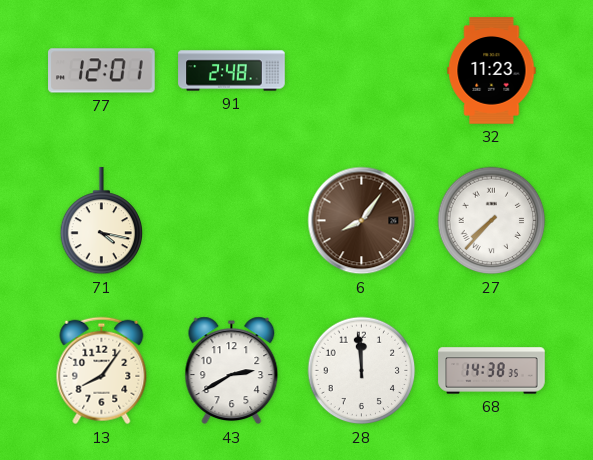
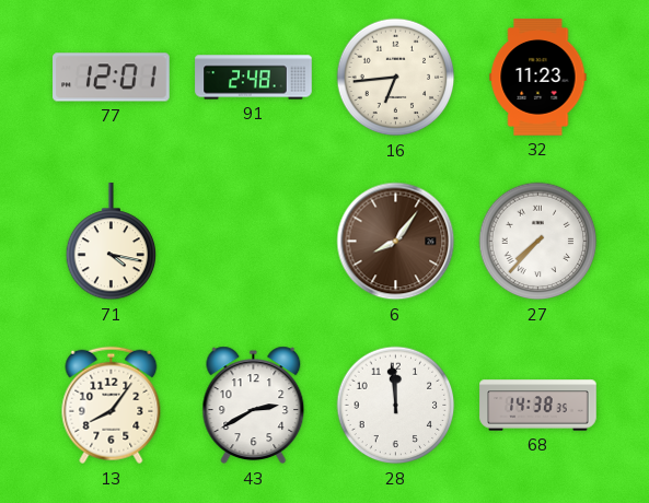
16: none -> 6:44
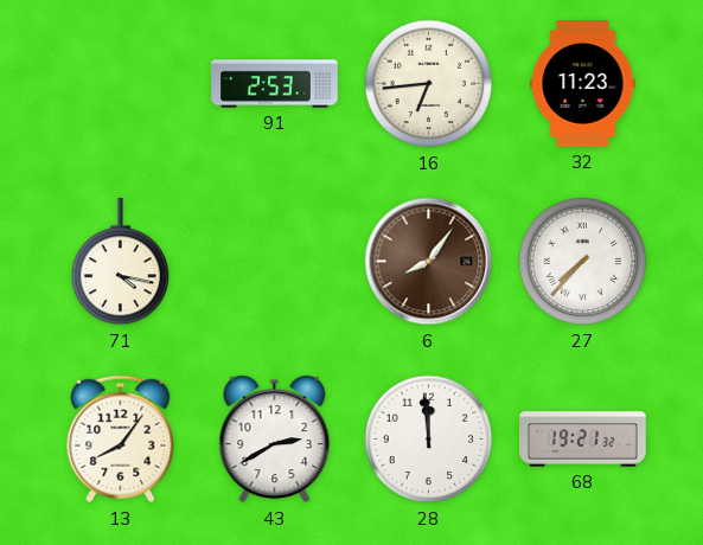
77: 12:01 -> none
91: 2:48 -> 2:53
68: 14:38 -> 19:21
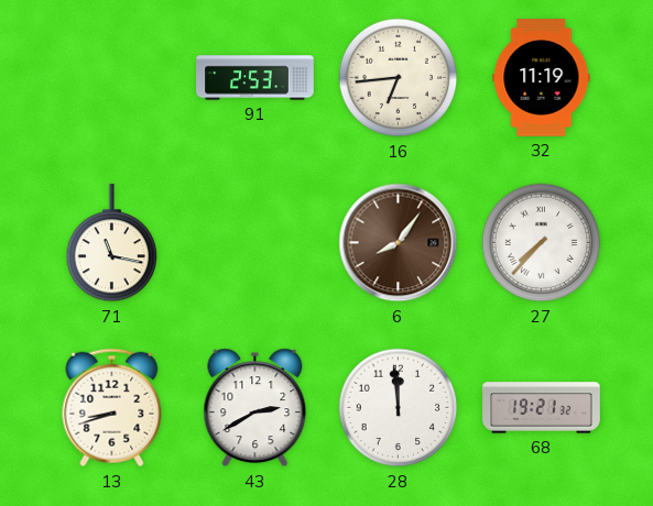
32: 11:23 -> 11:19
71: 4:17 -> 11:17
13: 8:06 -> 8:42
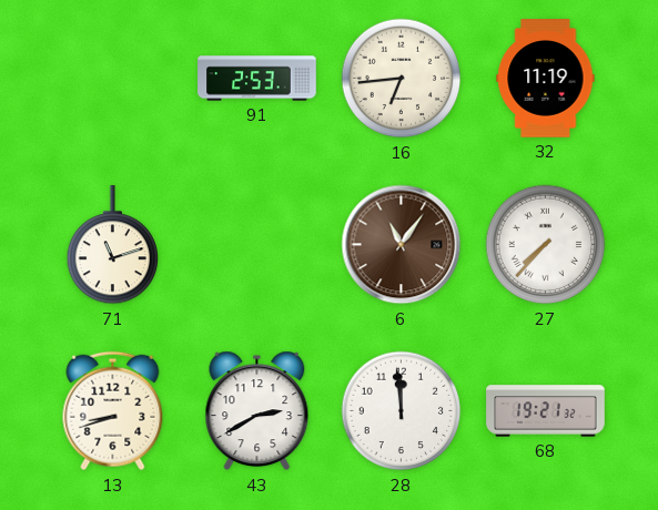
71: 11:17 -> 11:12
6: 8:06 -> 11:06
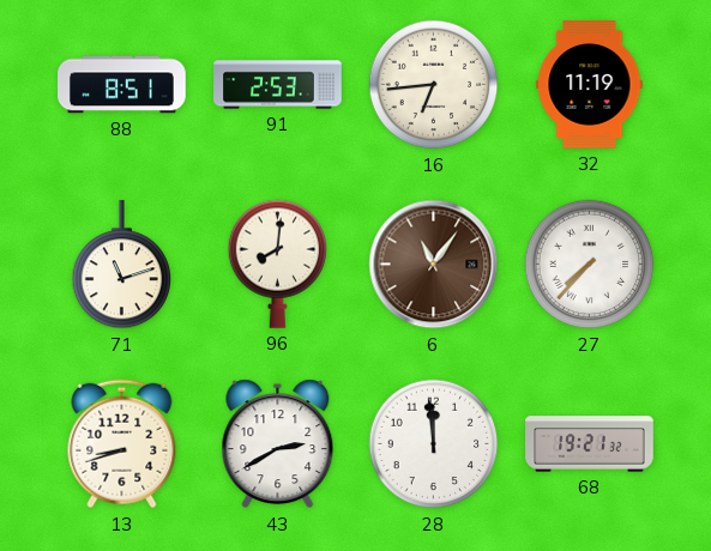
88: none -> 8:51
96: none -> 8:01
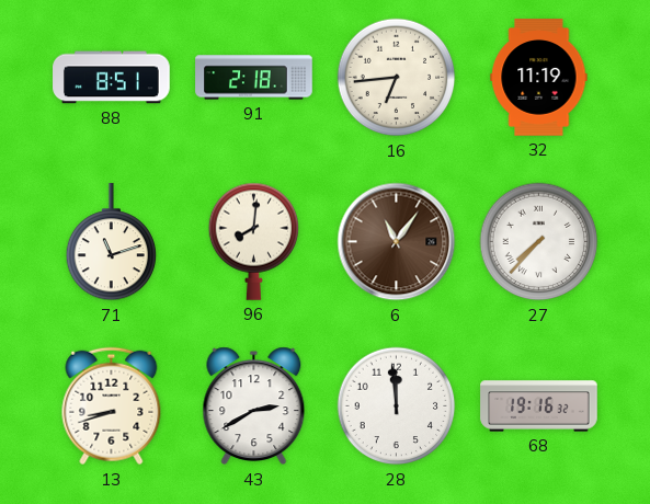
91: 2:53 -> 2:18
68: 19:21 -> 19:16
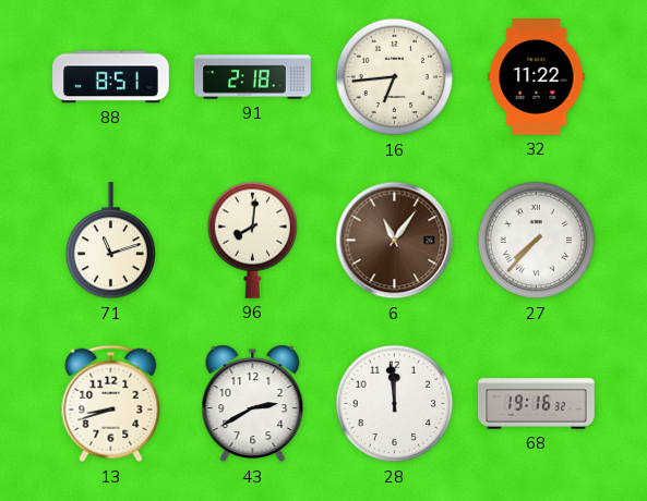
32: 11:19 -> 11:22
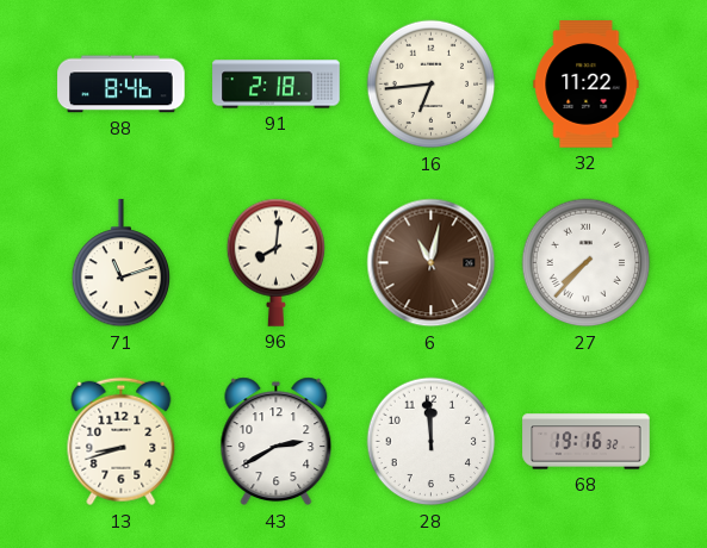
88: 8:51 -> 8:46
6: 11:06 -> 11:02
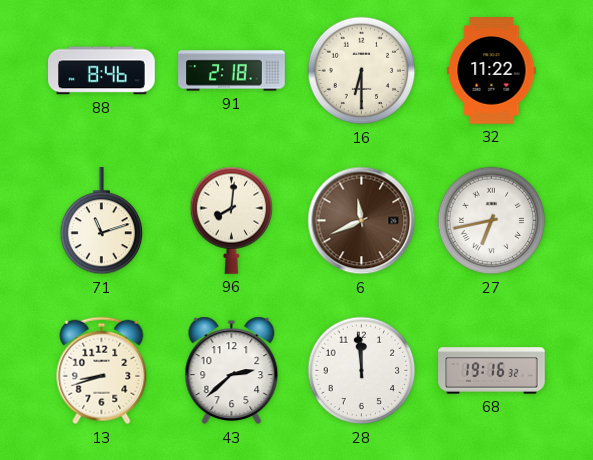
16: 6:44 -> 6:30
6: 11:02 -> 11:41
27: 7:37 -> 6:43
43: 2:40 -> 2:38
